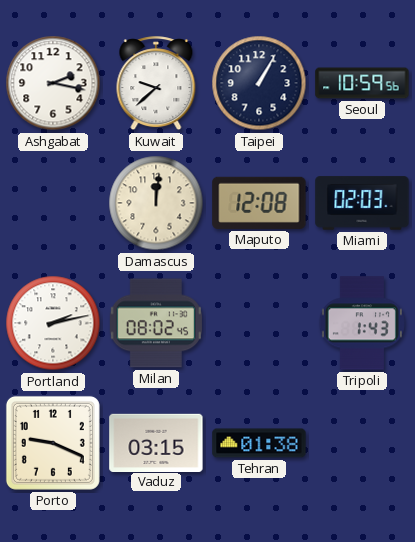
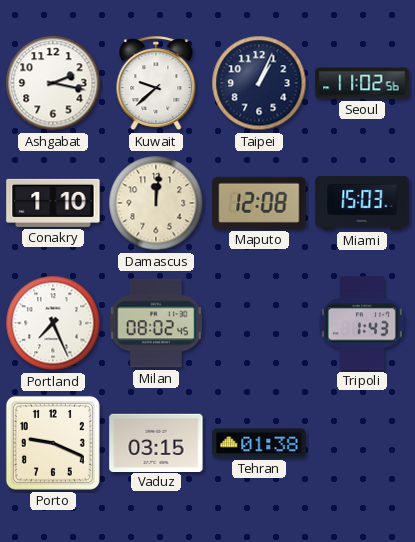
Taipei: 1:05 -> 1:04
Seoul: 10:59 -> 11:02
Conakry: none -> 1:10
Miami: 02:03 -> 15:03
Portland: 2:13 -> 7:26
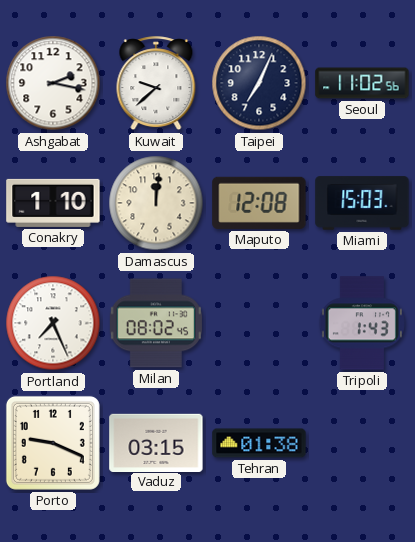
Taipei: 1:04 -> 7:04
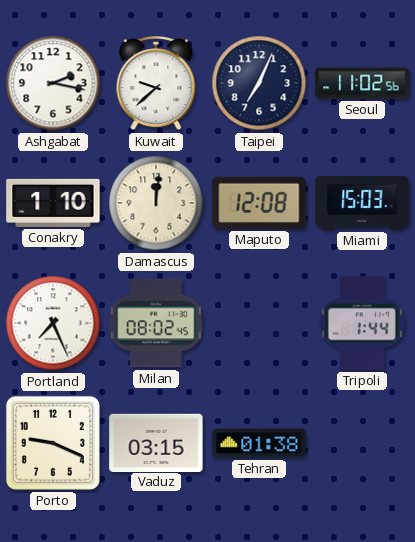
Tripoli: 1:43 -> 1:44
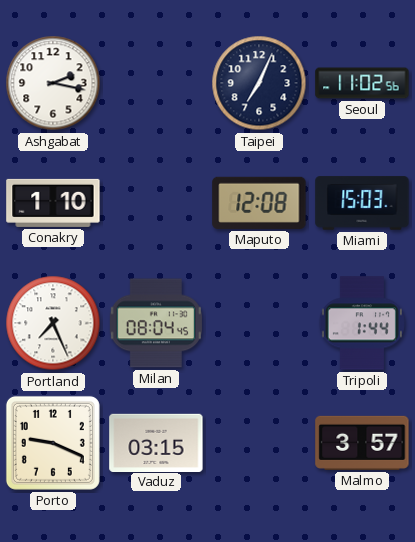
Kuwait: 9:38 -> none
Damascus: 12:01 -> none
Milan: 08:02 -> 08:04
Tehran: 01:38 -> none
Malmo: none -> 3:57
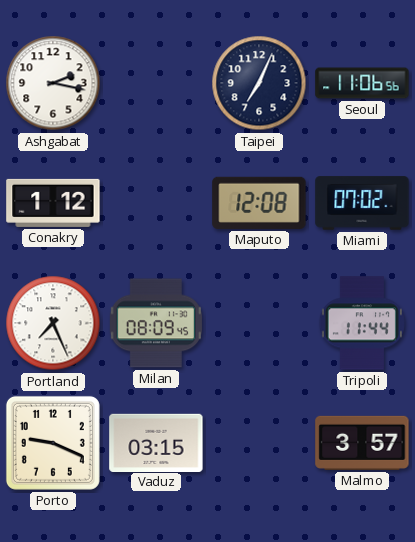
Seoul: 11:02 -> 11:06
Conakry: 1:10 -> 1:12
Miami: 15:03 -> 07:02
Milan: 08:04 -> 08:09
Tripoli: 1:44 -> 11:44
